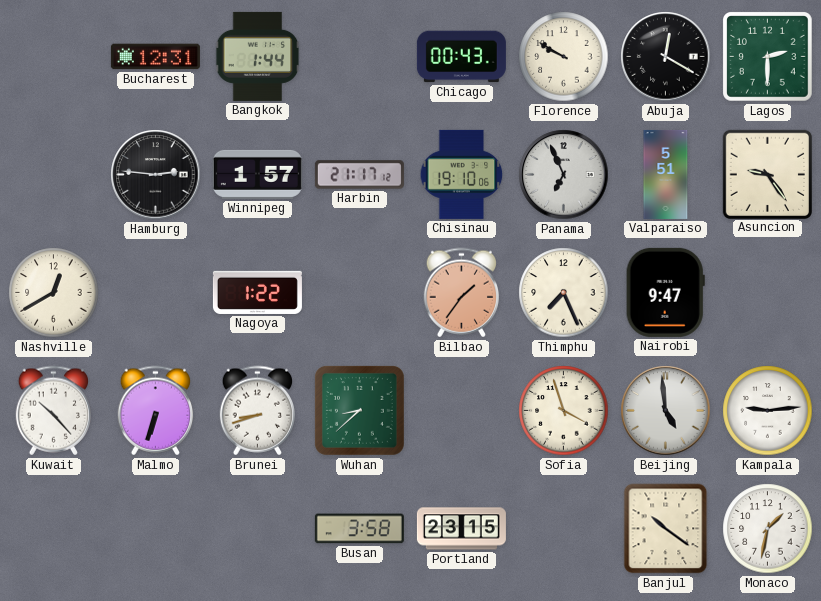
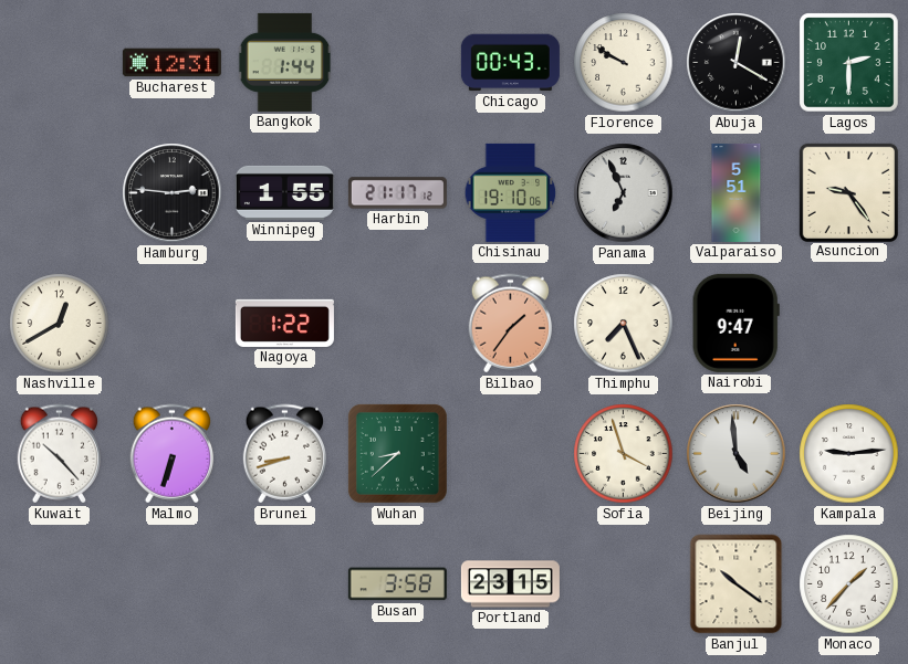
Winnipeg: 1:57 -> 1:55
Monaco: 1:32 -> 1:37
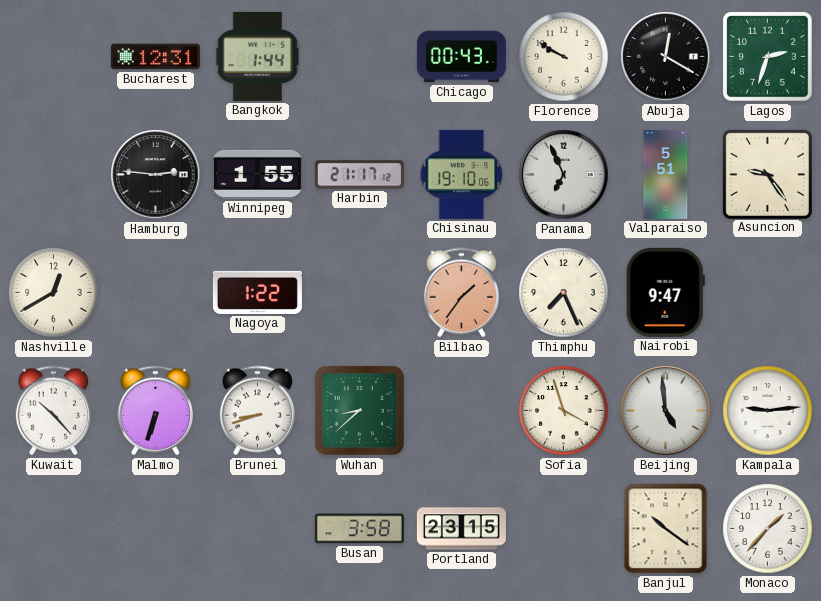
Lagos: 2:30 -> 2:33
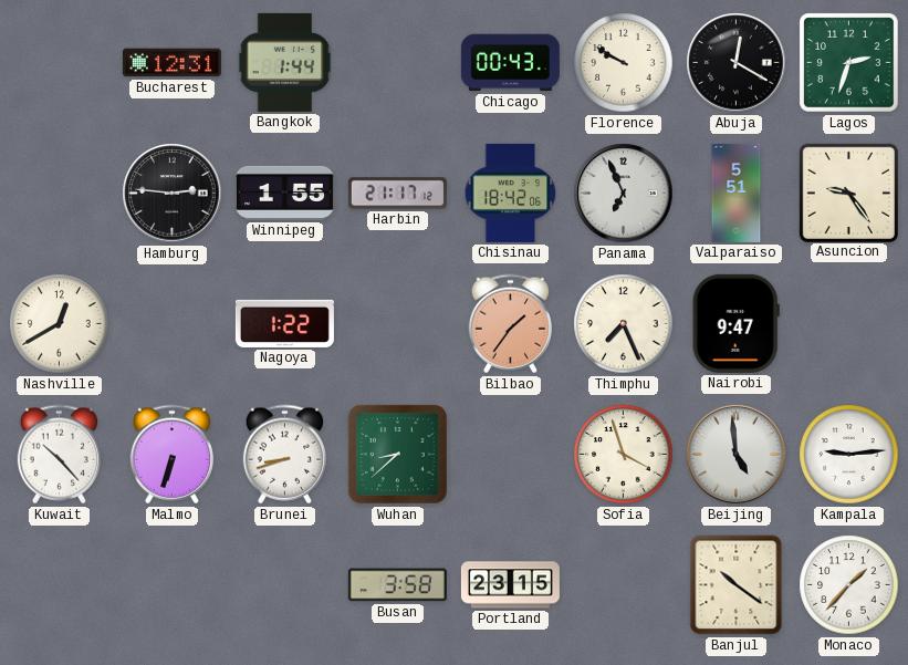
Chisinau: 19:10 -> 18:42
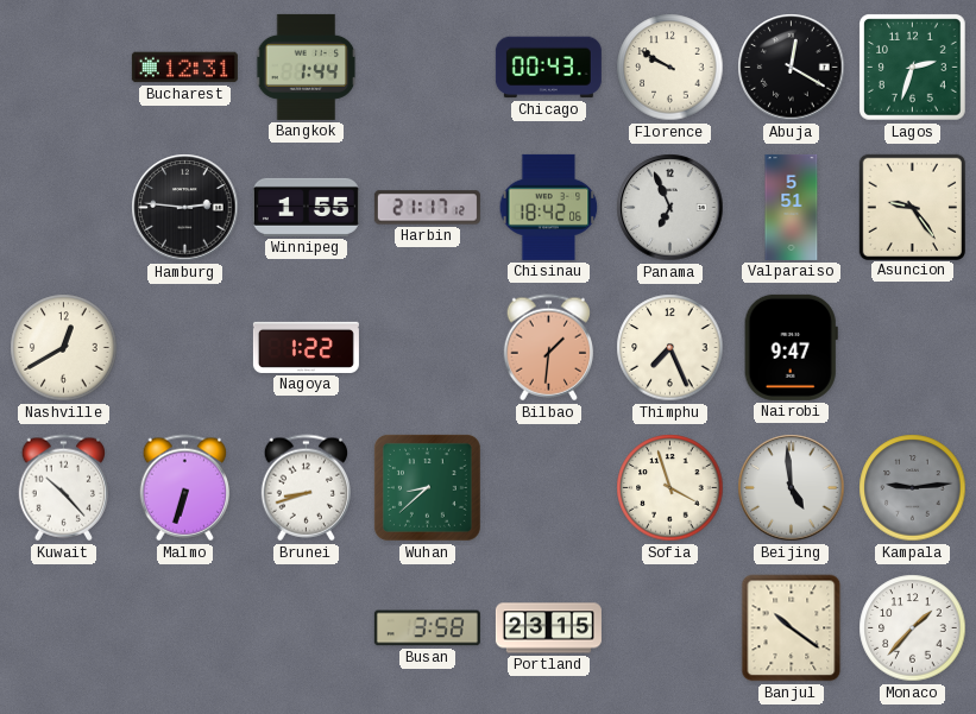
Bilbao: 1:36 -> 1:31
Kampala dial: white -> grey
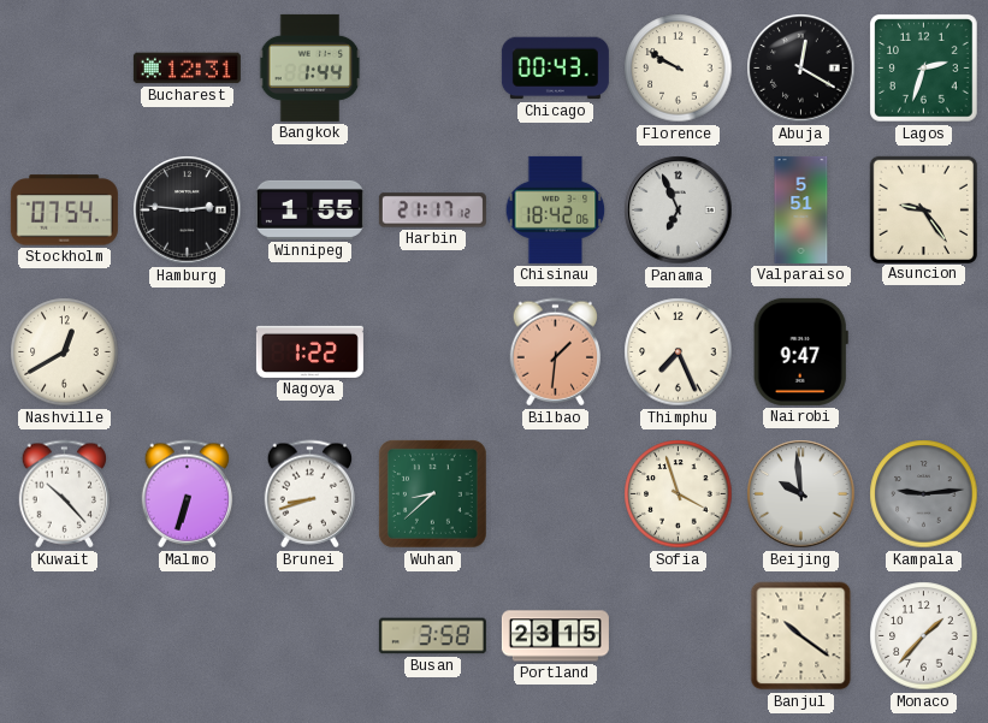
Stockholm: none -> 07:54
Beijing: 4:59 -> 9:59
